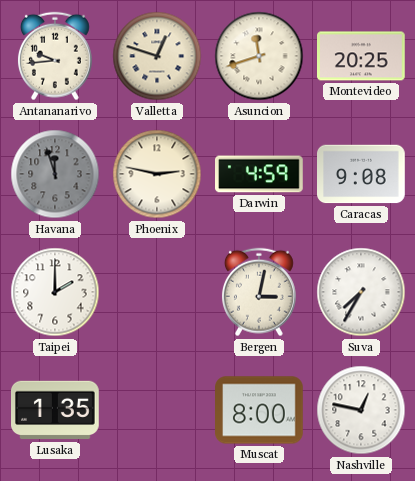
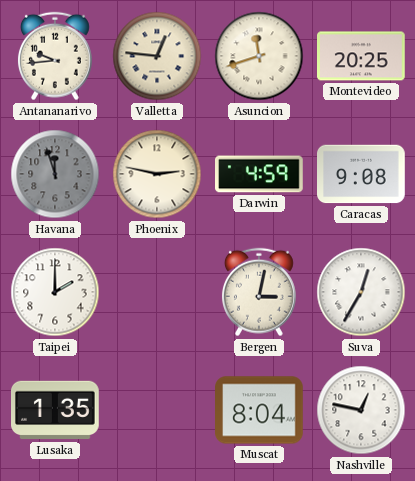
Valletta: 12:48 -> 12:46
Suva: 7:35 -> 12:35
Muscat: 8:00 -> 8:04
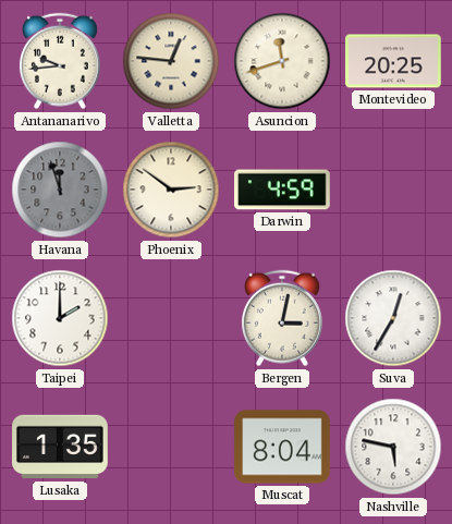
Phoenix: 2:47 -> 2:51
Caracas: 9:08 -> none
Nashville: 12:47 -> 5:47
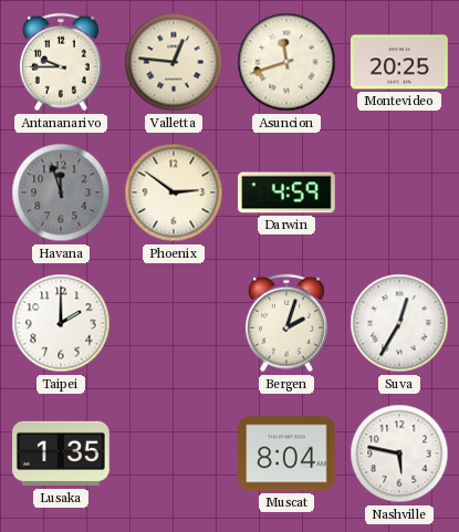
Antananarivo: 9:44 -> 9:45
Bergen: 3:02 -> 2:03
